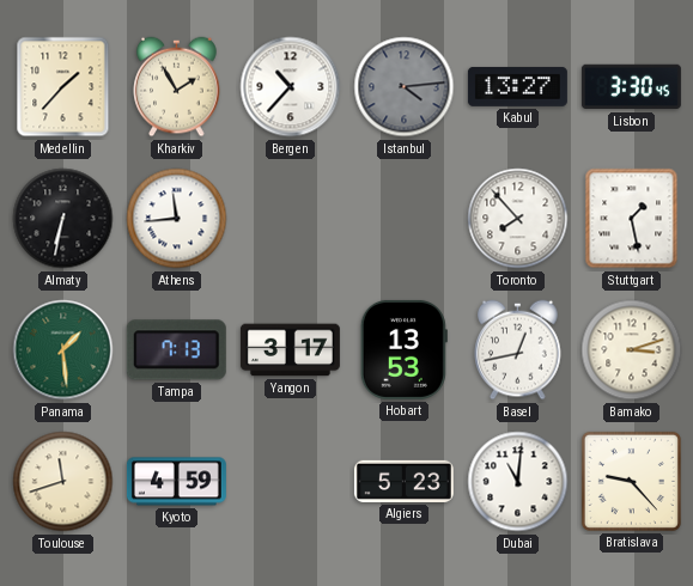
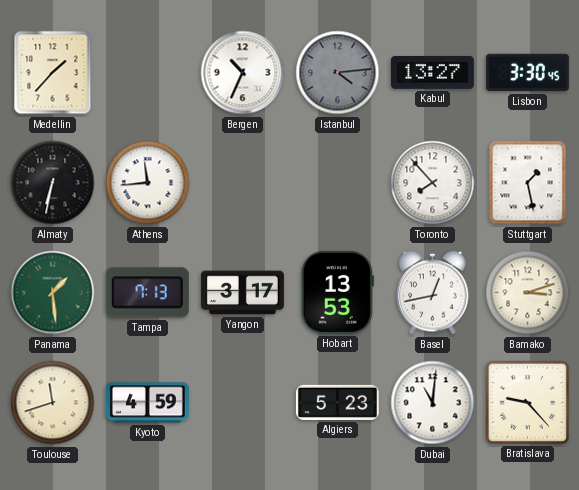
Kharkiv: 1:55 -> none
Bergen: 10:37 -> 10:34
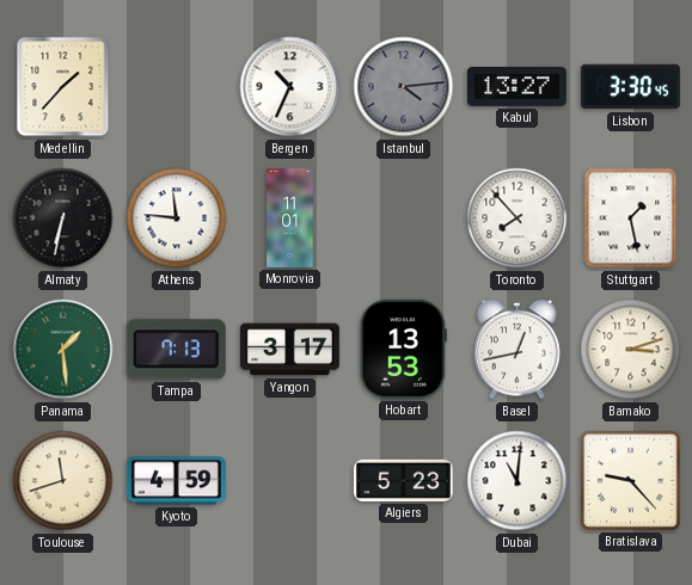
Athens: 11:44 -> 11:46
Monrovia: none -> 11:01
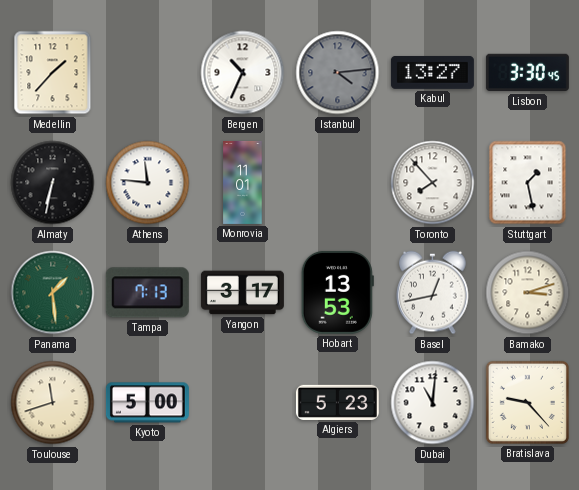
Kyoto: 4:59 -> 5:00
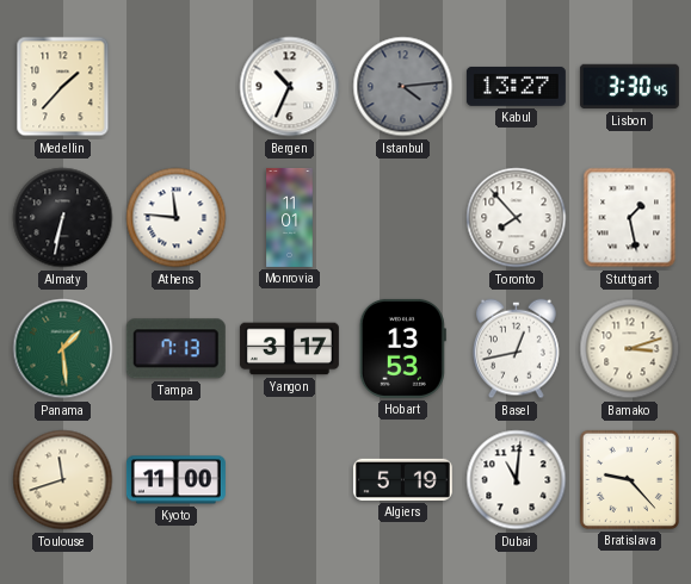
Kyoto: 5:00 -> 11:00
Algiers: 5:23 -> 5:19
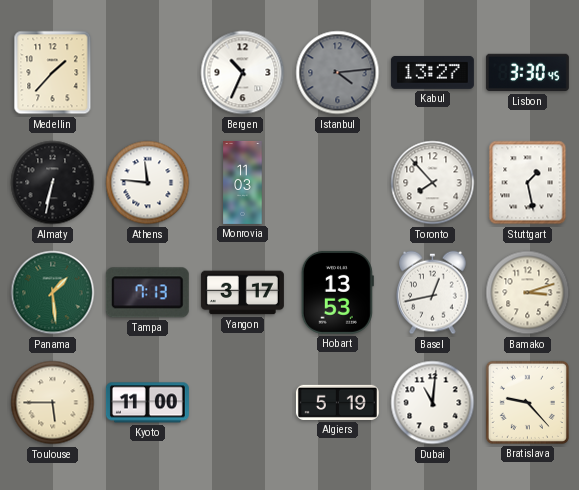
Monrovia: 11:01 -> 11:03
Toulouse: 11:42 -> 5:45
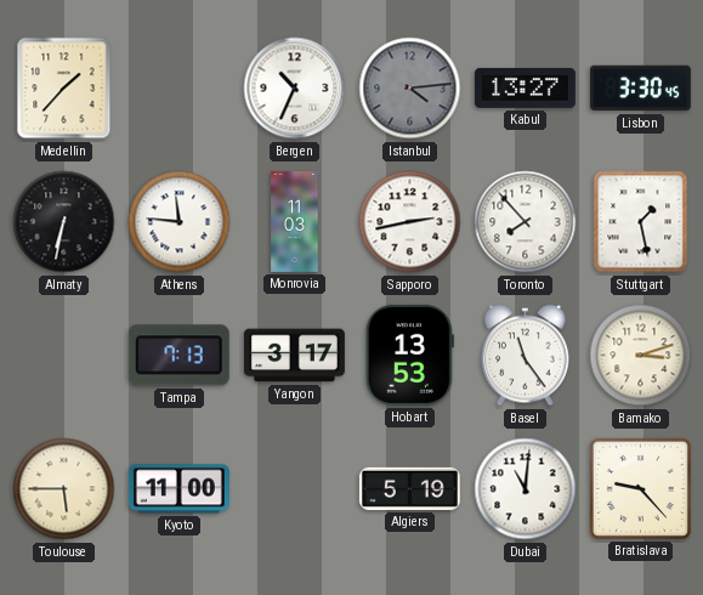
Sapporo: none -> 2:43
Panama: 1:29 -> none
Basel: 12:43 -> 11:24
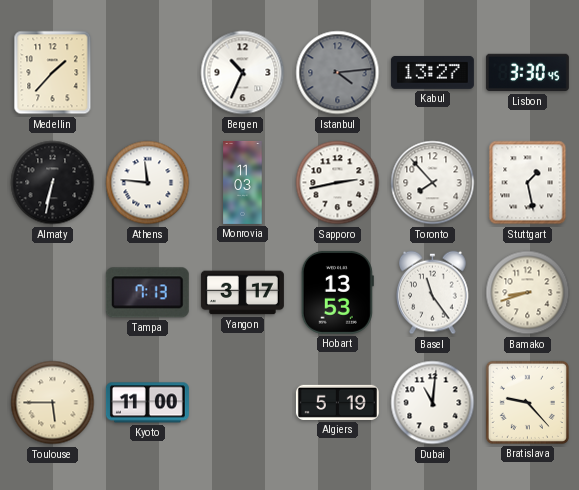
Bamako: 3:12 -> 8:42
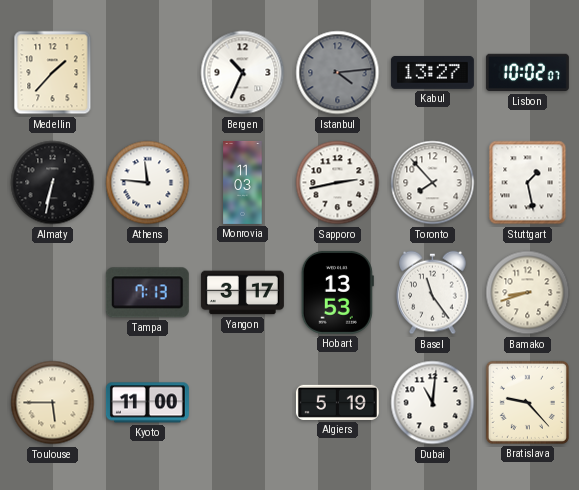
Lisbon: 3:30 -> 10:02
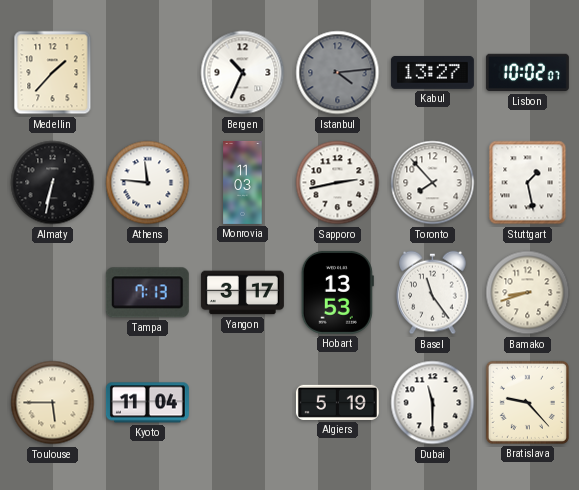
Kyoto: 11:00 -> 11:04
Dubai: 11:01 -> 11:30
